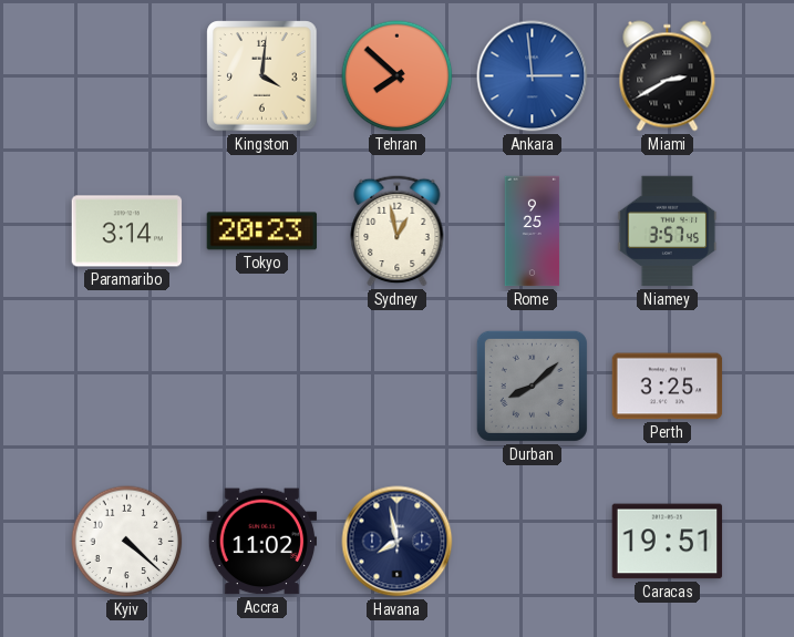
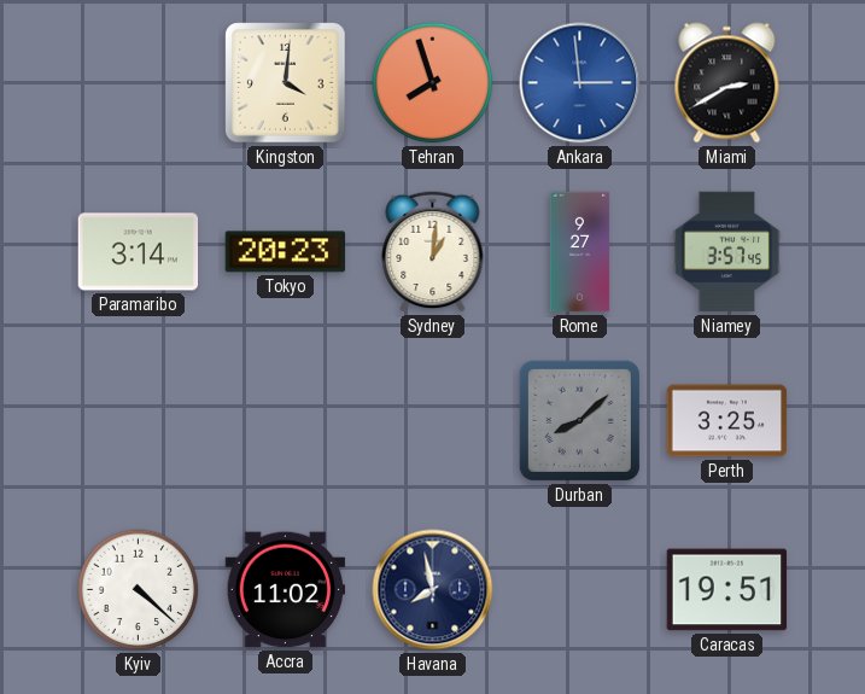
Tehran: 7:52 -> 7:57
Sydney: 12:58 -> 1:01
Rome: 9:25 -> 9:27
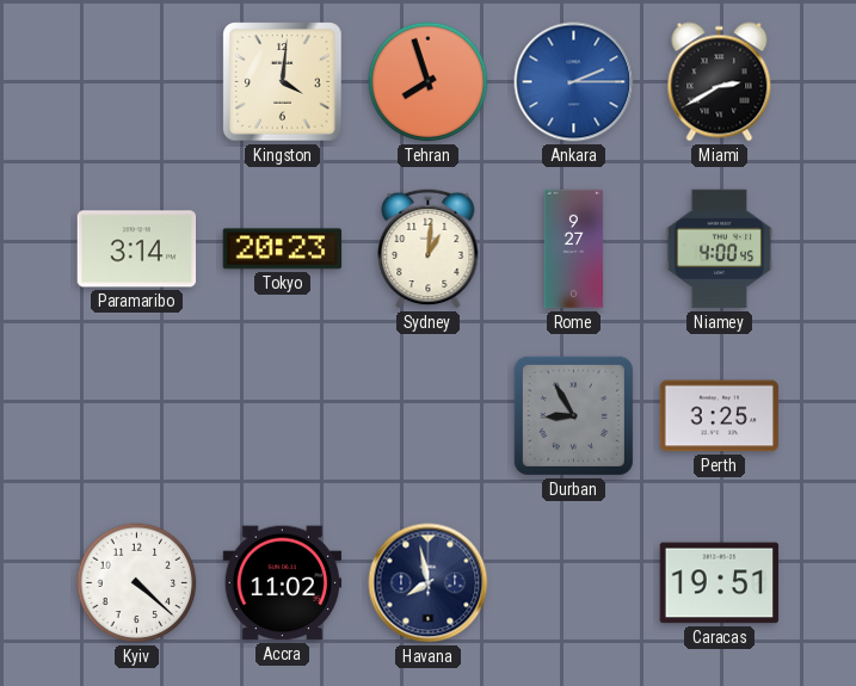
Ankara: 2:59 -> 2:15
Niamey: 3:57 -> 4:00
Durban: 8:08 -> 8:55
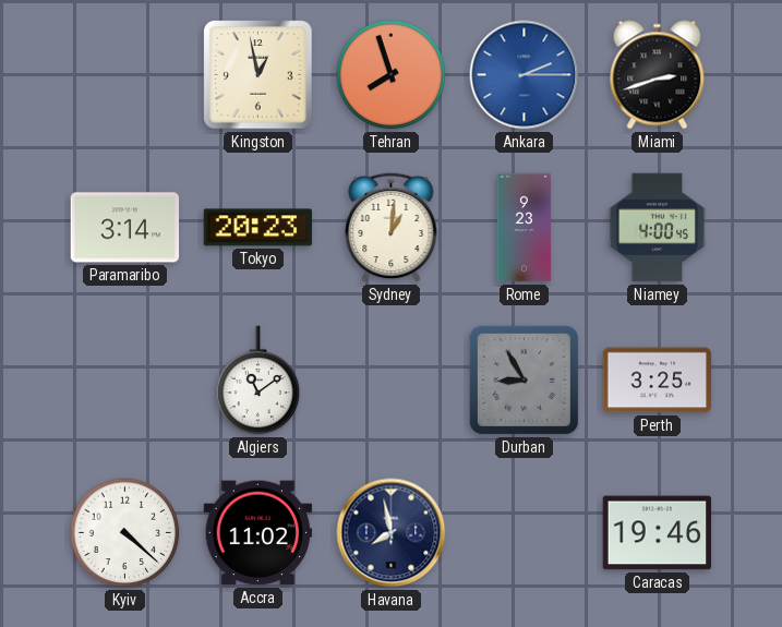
Kingston: 4:01 -> 12:58
Miami: 2:40 -> 2:42
Rome: 9:27 -> 9:23
Algiers: none -> 11:09
Caracas: 19:51 -> 19:46
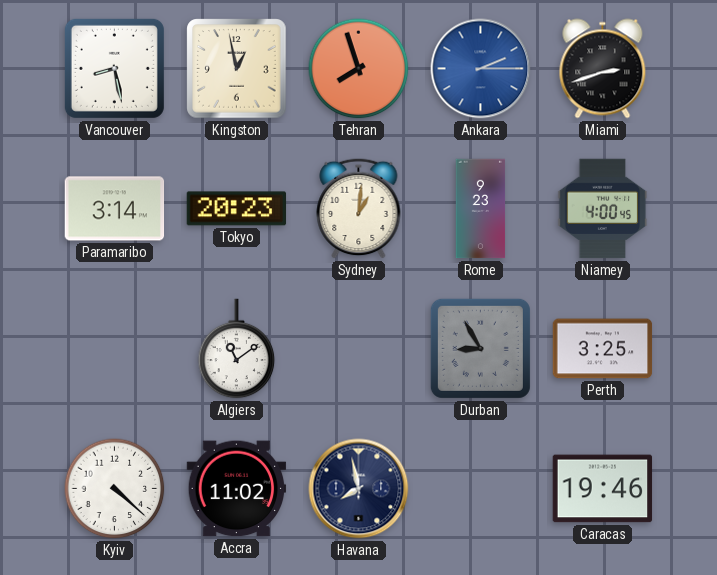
Vancouver: none -> 8:28
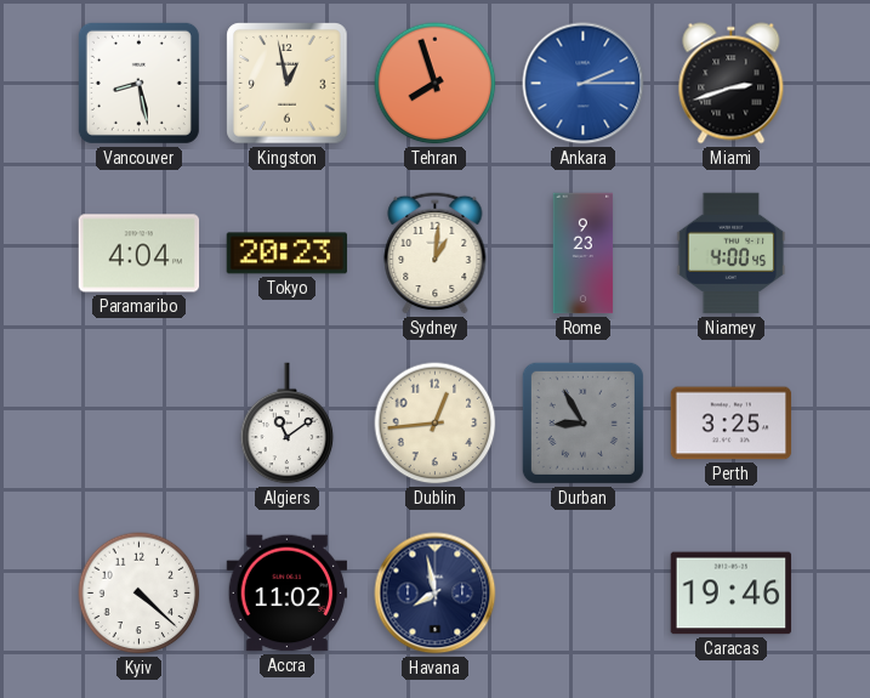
Paramaribo: 3:14 -> 4:04
Dublin: none -> 12:44
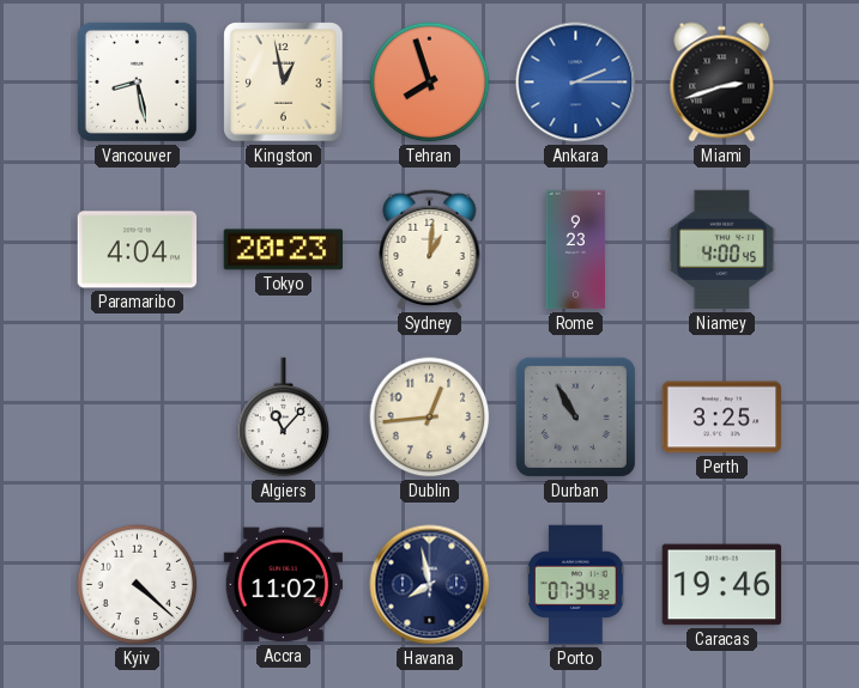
Algiers: 11:09 -> 11:07
Durban: 8:55 -> 10:55
Porto: none -> 07:34
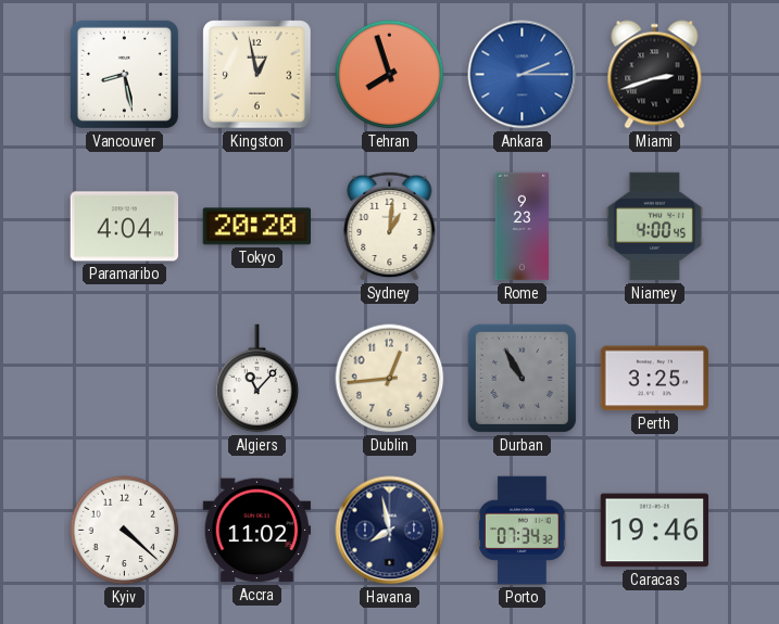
Tokyo: 20:23 -> 20:20
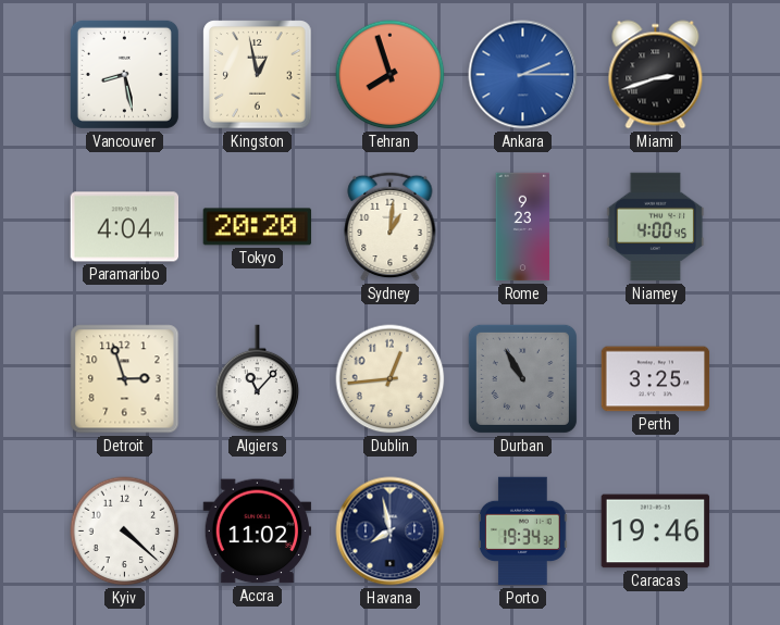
Detroit: none -> 2:57
Porto: 07:34 -> 19:34
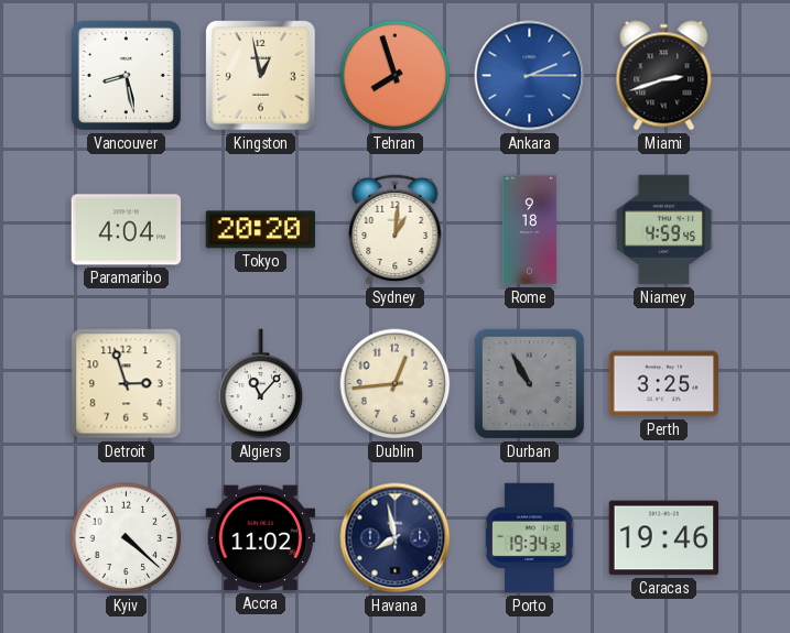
Rome: 9:23 -> 9:18
Niamey: 4:00 -> 4:59
